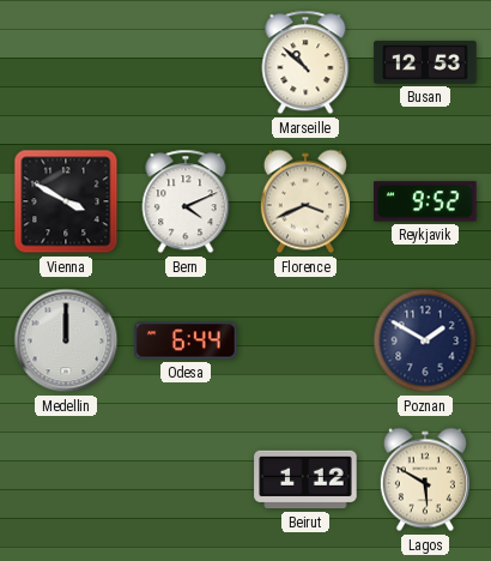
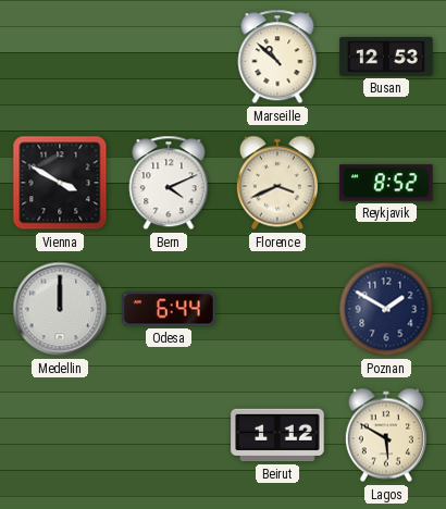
Reykjavik: 9:52 -> 8:52
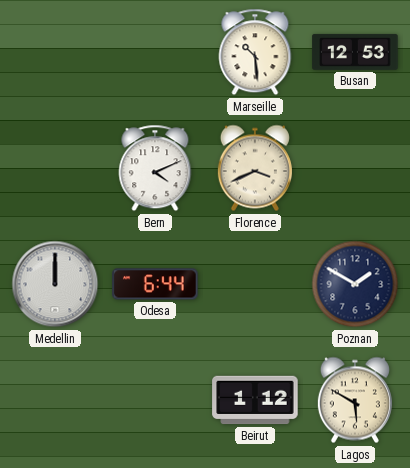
Marseille: 10:52 -> 10:29
Vienna: 3:50 -> none
Reykjavik: 8:52 -> none
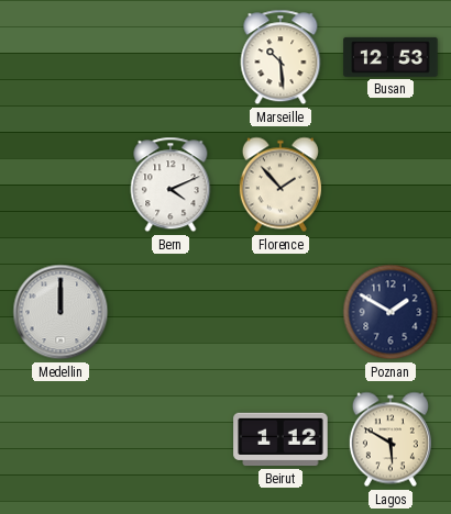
Florence: 3:41 -> 1:53
Odesa: 6:44 -> none
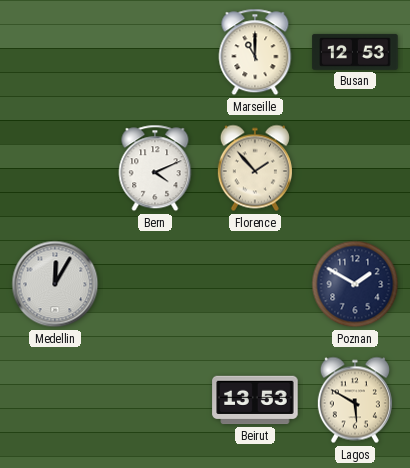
Marseille: 10:29 -> 11:00
Medellin: 12:00 -> 12:05
Beirut: 1:12 -> 13:53
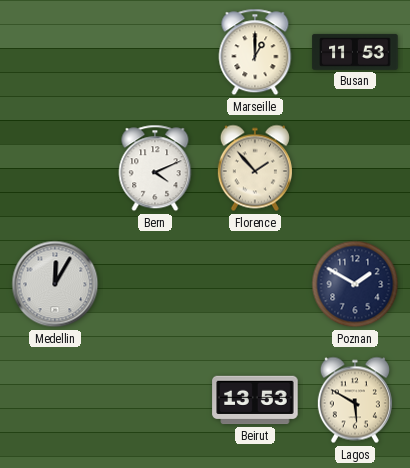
Marseille: 11:00 -> 1:00
Busan: 12:53 -> 11:53
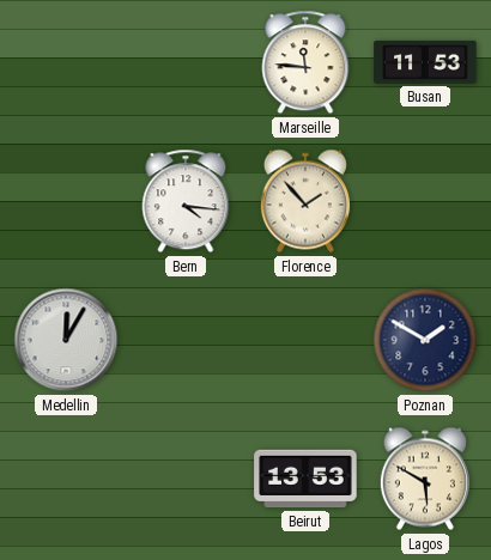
Marseille: 1:00 -> 11:46
Bern: 4:11 -> 4:16
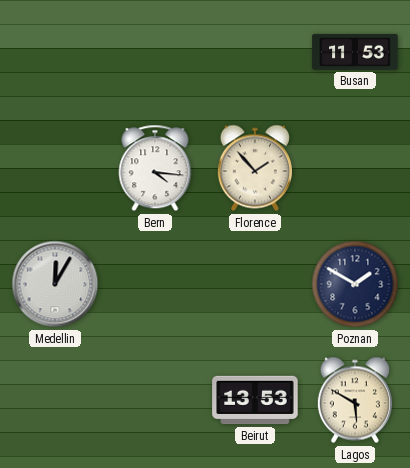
Marseille: 11:46 -> none
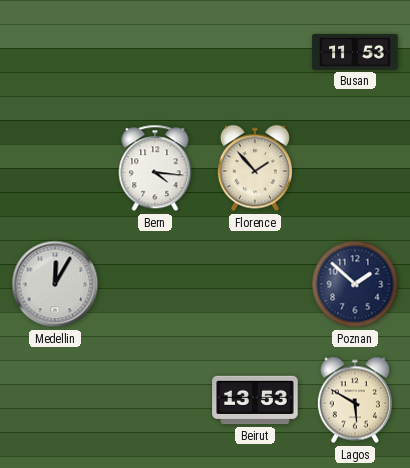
Poznan: 1:50 -> 1:52
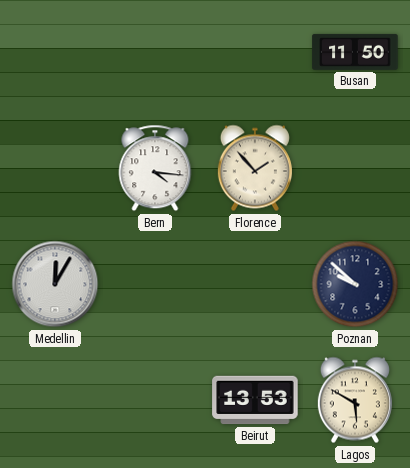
Busan: 11:53 -> 11:50
Poznan: 1:52 -> 9:52
